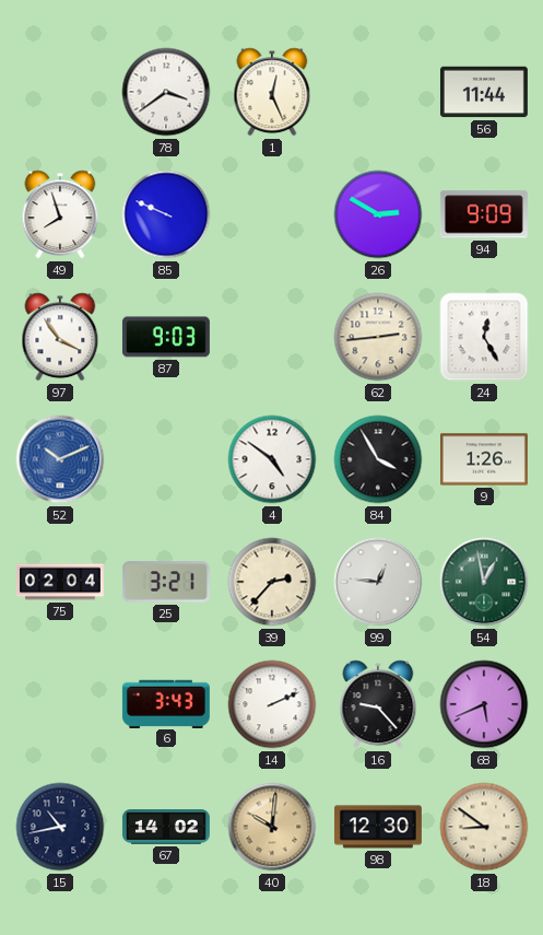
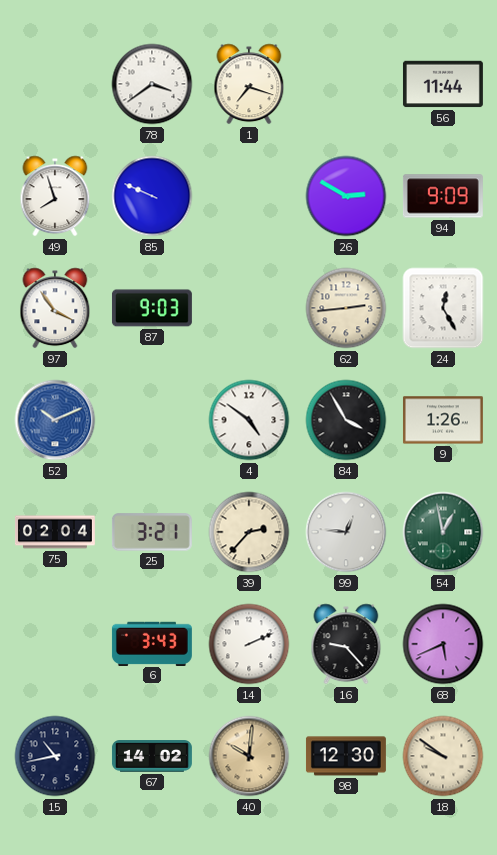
1: 12:26 -> 7:18
18: 8:51 -> 9:51
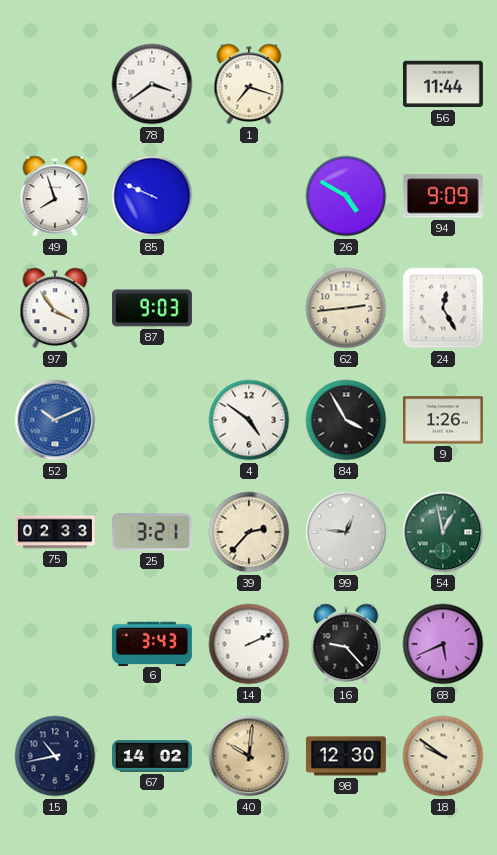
26: 2:50 -> 4:50
75: 02:04 -> 02:33
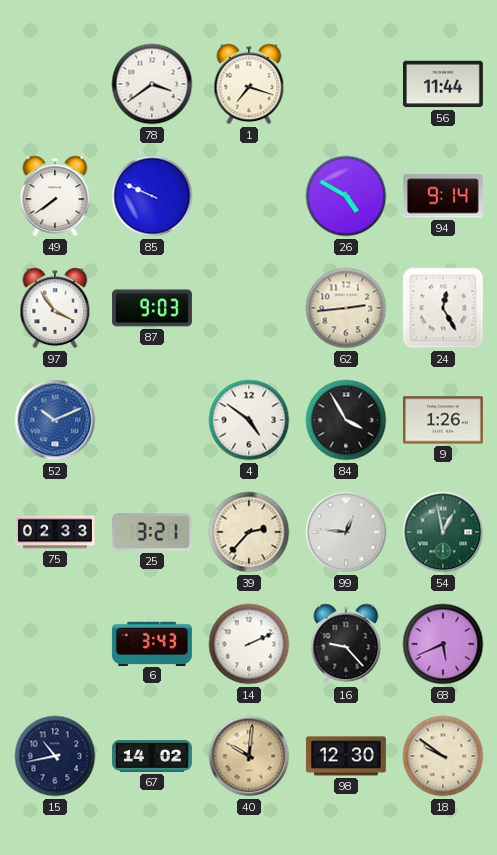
49: 7:57 -> 7:39
94: 9:09 -> 9:14
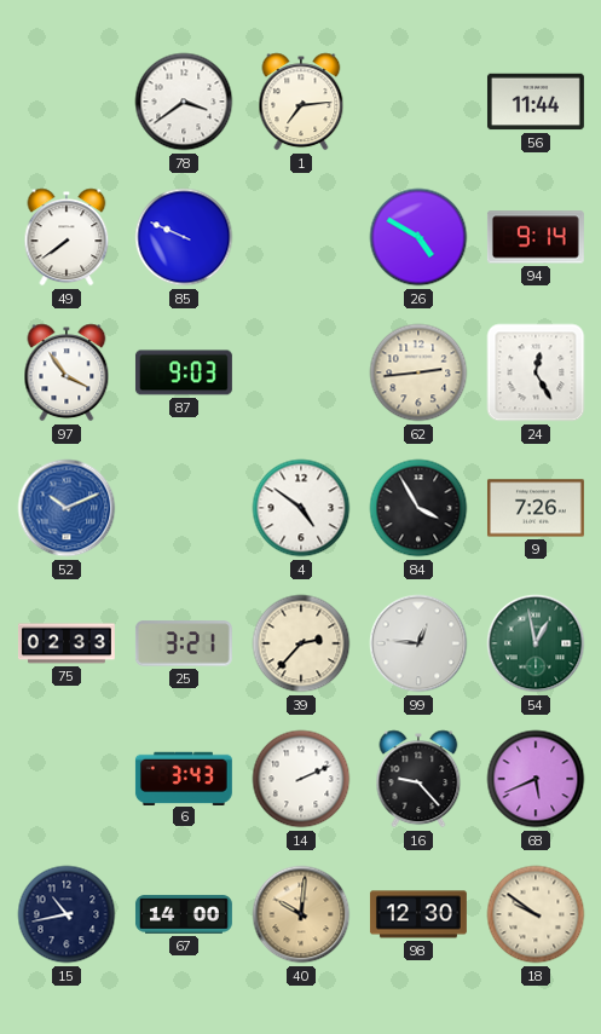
1: 7:18 -> 7:14
9: 1:26 -> 7:26
67: 14:02 -> 14:00
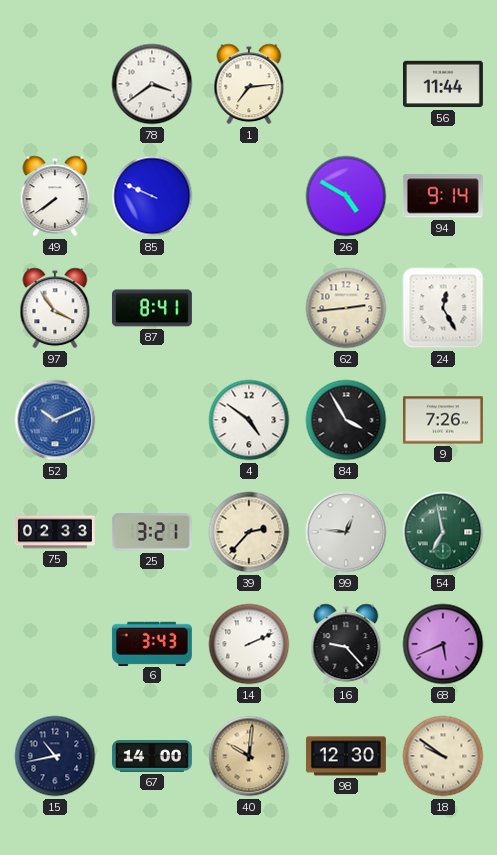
87: 9:03 -> 8:41
54: 12:58 -> 6:58
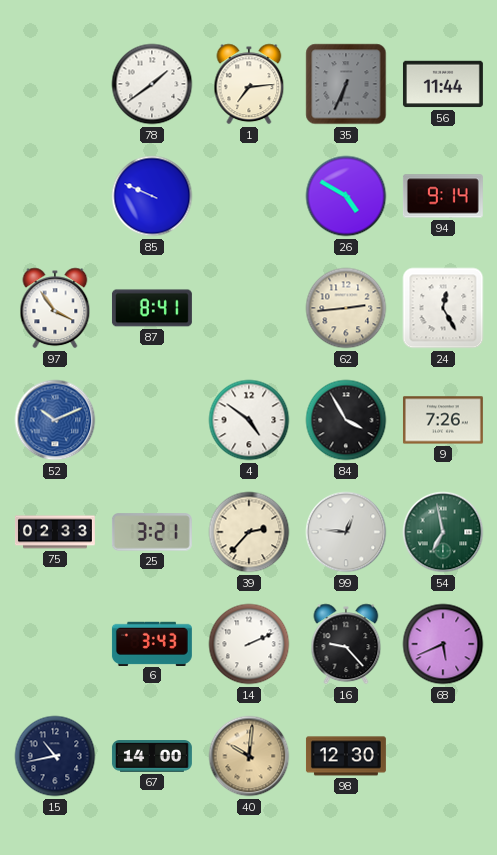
78: 3:39 -> 1:39
35: none -> 6:34
49: 7:39 -> none
18: 9:51 -> none
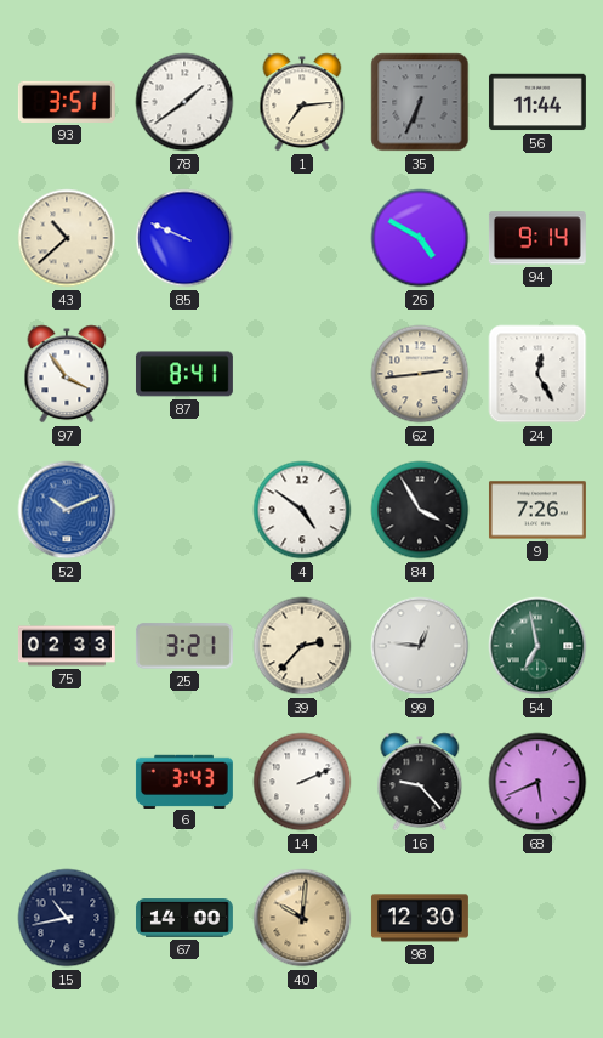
93: none -> 3:51
43: none -> 10:38
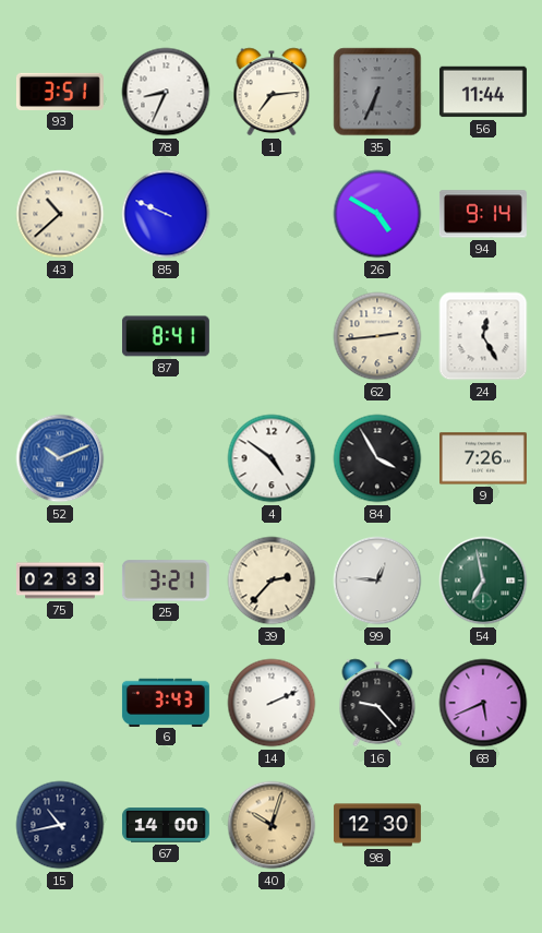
78: 1:39 -> 8:34
97: 3:54 -> none
40: 10:01 -> 10:03
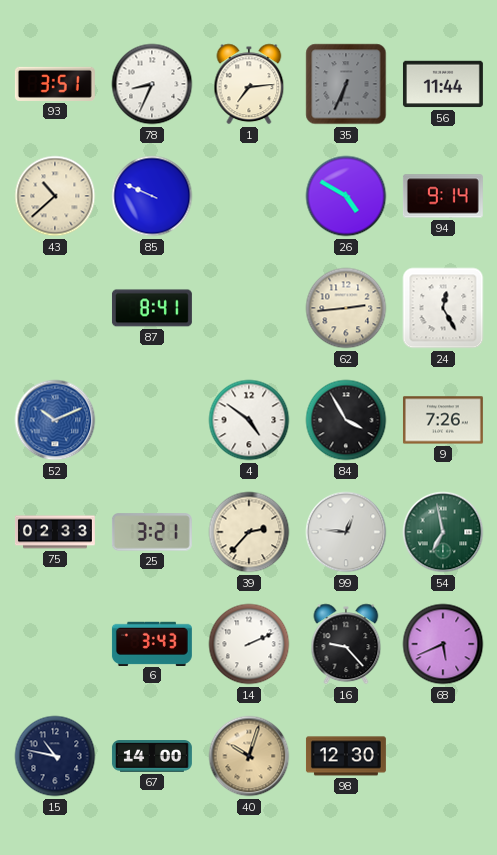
15: 10:43 -> 10:47
